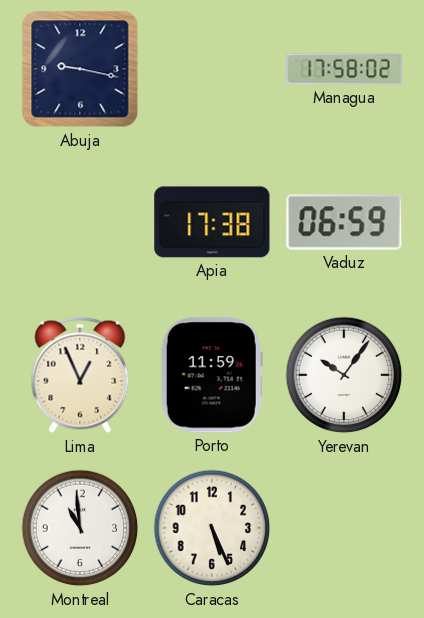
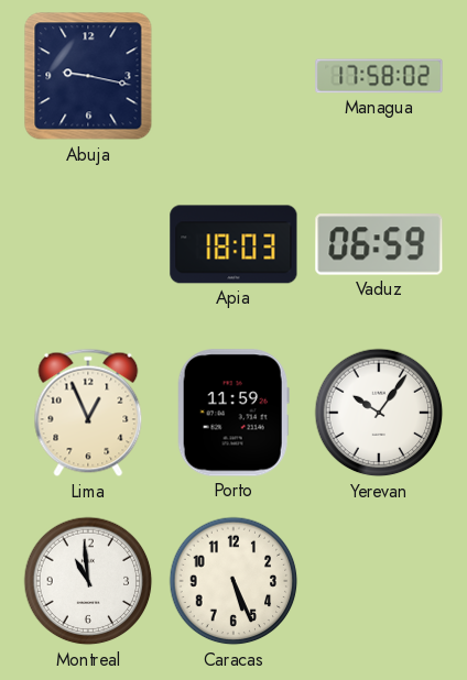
Apia: 17:38 -> 18:03
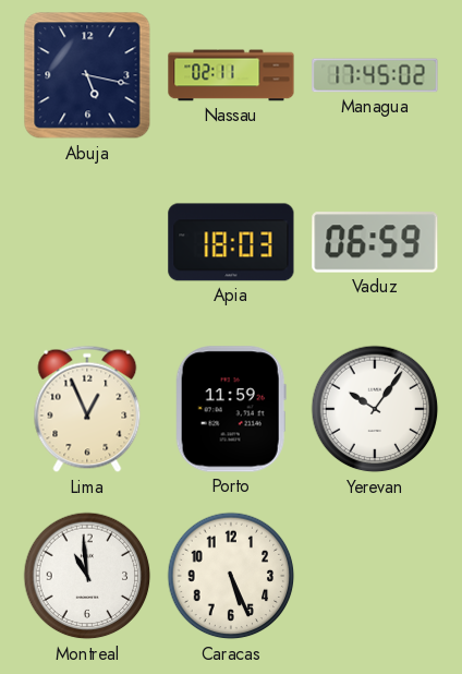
Abuja: 9:17 -> 5:17
Nassau: none -> 02:11
Managua: 17:58 -> 17:45
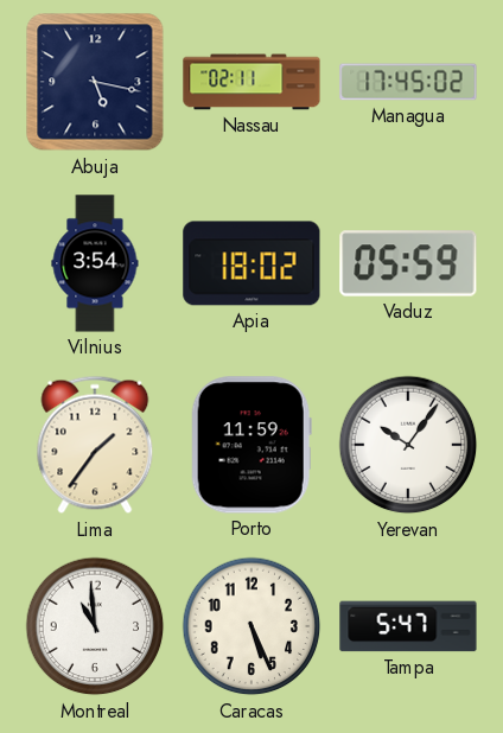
Vilnius: none -> 3:54
Apia: 18:03 -> 18:02
Vaduz: 06:59 -> 05:59
Lima: 12:56 -> 1:36
Tampa: none -> 5:47
